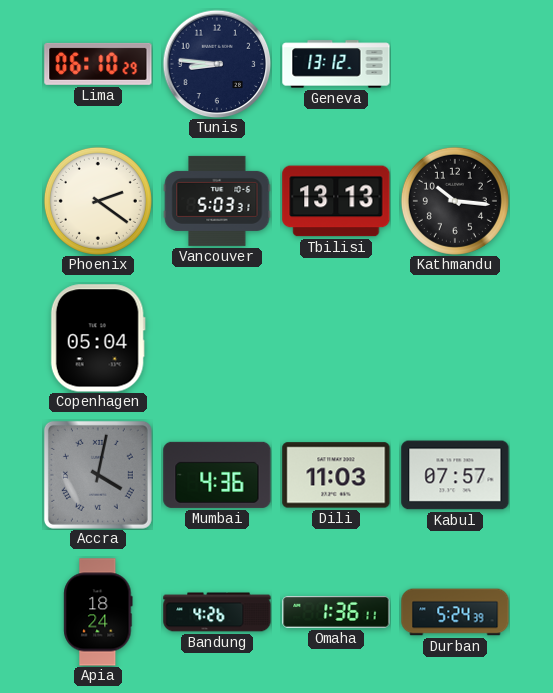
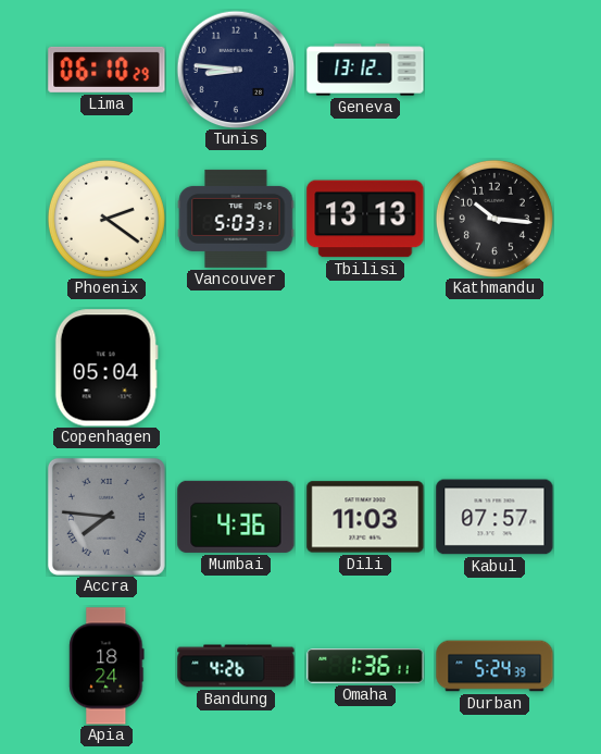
Accra: 4:02 -> 7:46
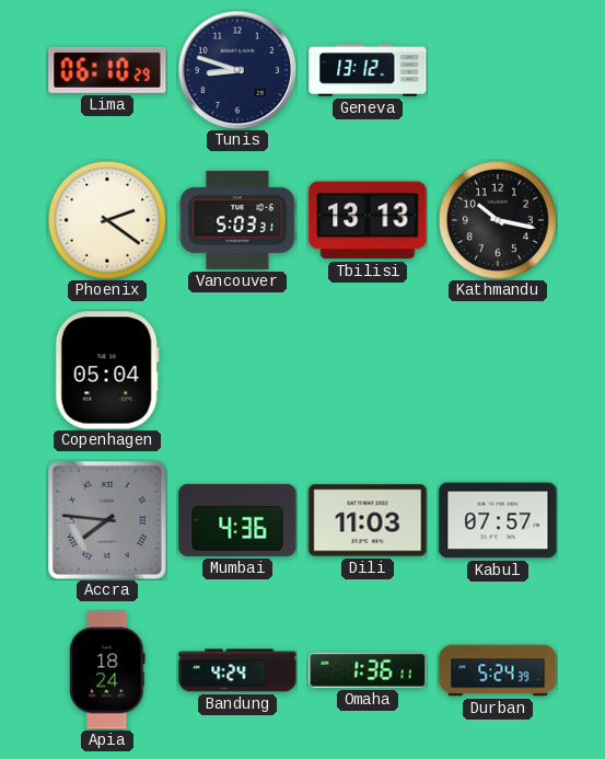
Tunis: 8:46 -> 8:48
Kathmandu: 10:16 -> 10:17
Bandung: 4:26 -> 4:24
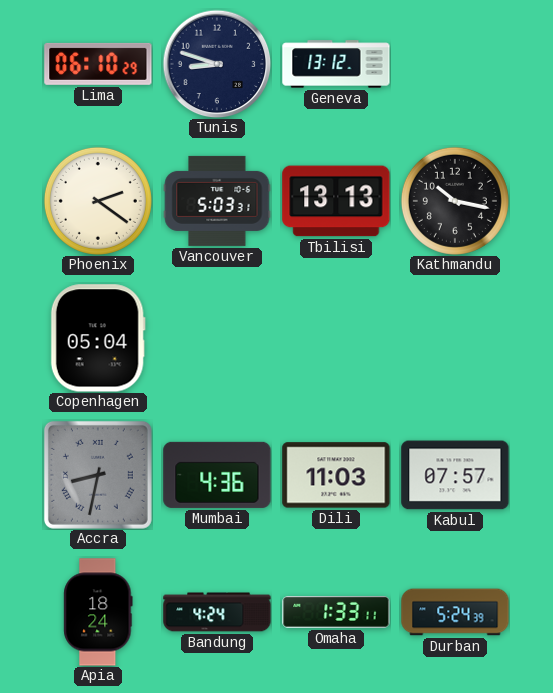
Accra: 7:46 -> 8:32
Omaha: 1:36 -> 1:33
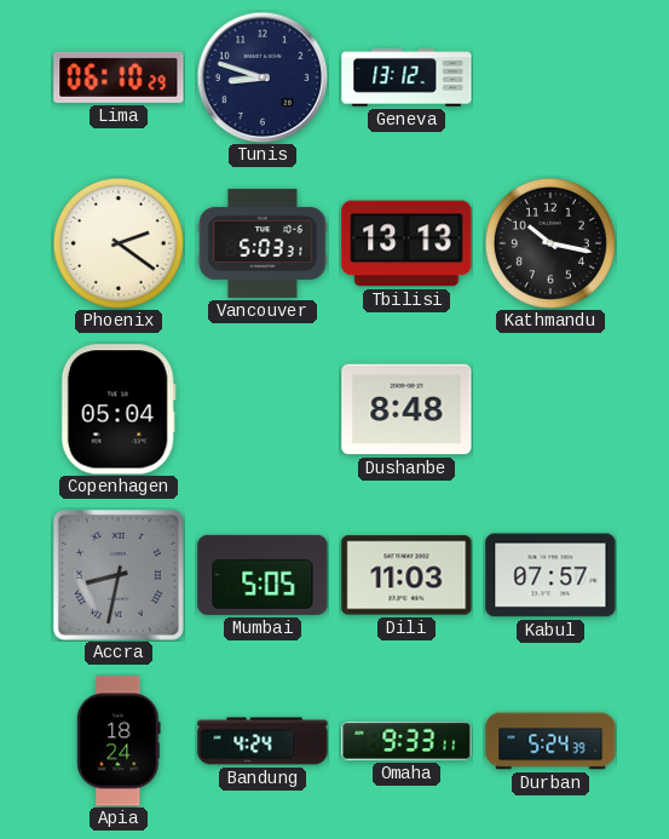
Dushanbe: none -> 8:48
Mumbai: 4:36 -> 5:05
Omaha: 1:33 -> 9:33
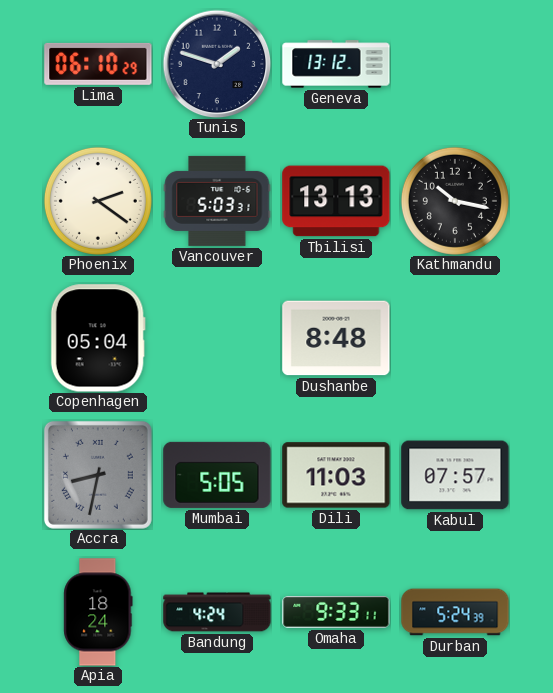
Tunis: 8:48 -> 1:48
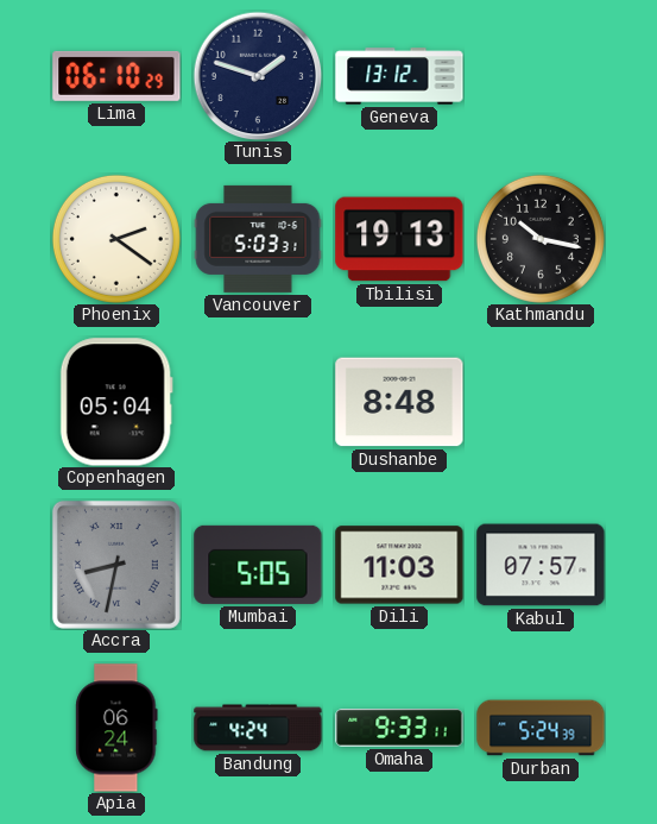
Tbilisi: 13:13 -> 19:13
Apia: 18:24 -> 06:24
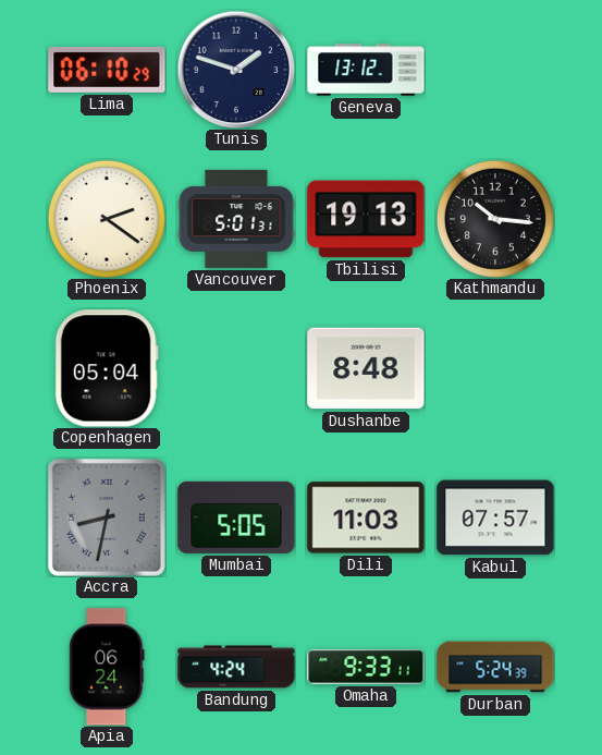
Vancouver: 5:03 -> 5:01
Kathmandu: 10:17 -> 10:16
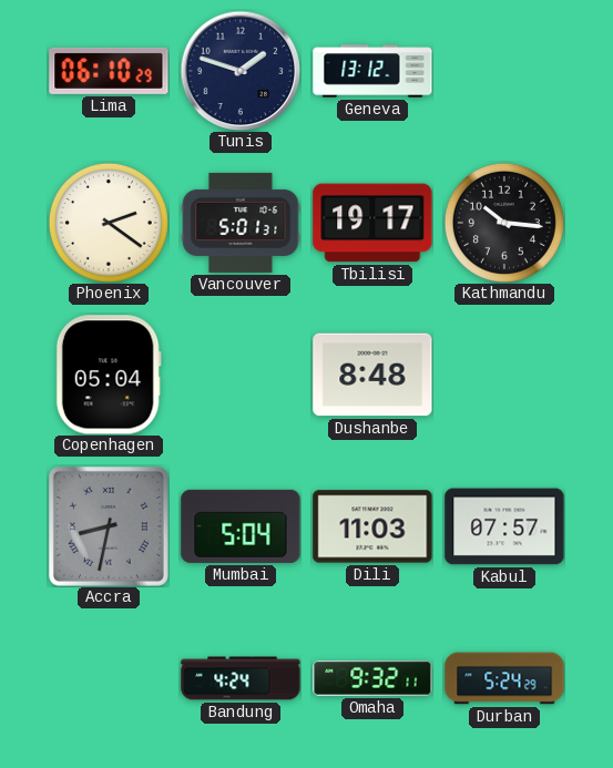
Tbilisi: 19:13 -> 19:17
Mumbai: 5:05 -> 5:04
Apia: 06:24 -> none
Omaha: 9:33 -> 9:32
Durban: 5:24:39 -> 5:24:29
